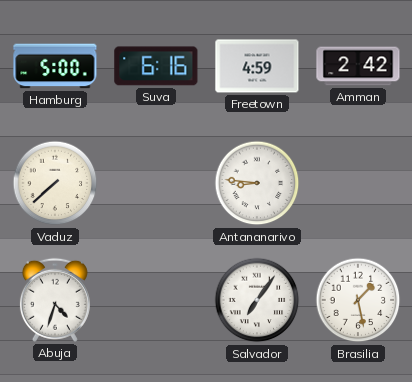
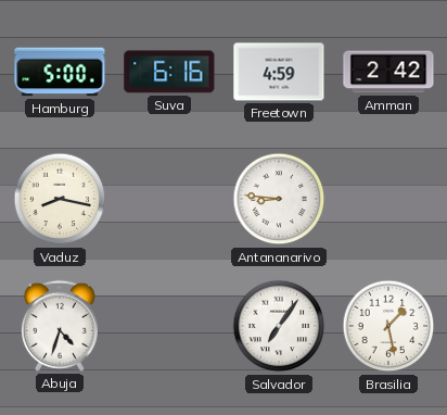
Vaduz: 7:38 -> 8:17
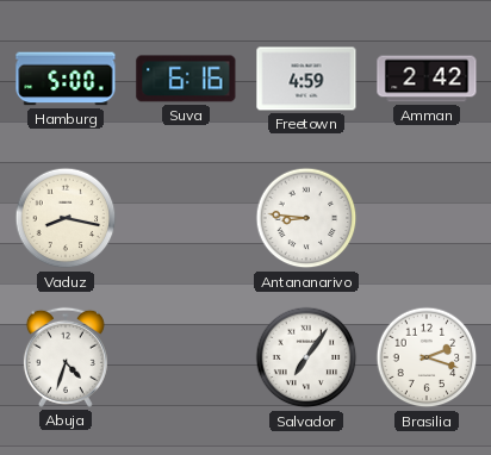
Brasilia: 1:28 -> 2:18
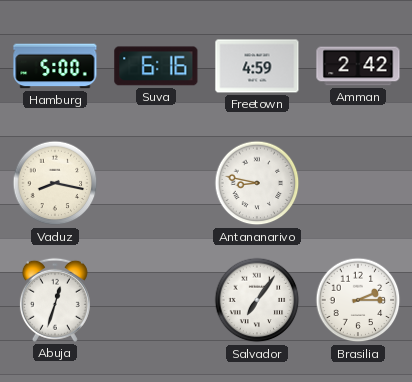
Antananarivo: 8:46 -> 8:47
Abuja: 4:33 -> 12:33
Brasilia: 2:18 -> 2:15
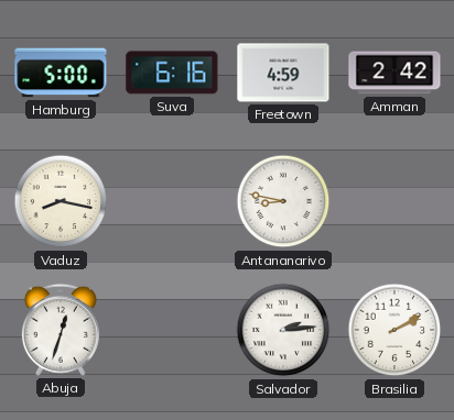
Salvador: 7:06 -> 2:14
Brasilia: 2:15 -> 2:10
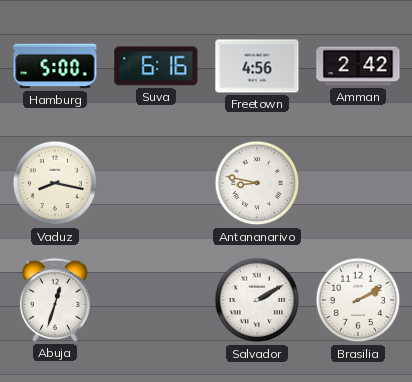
Freetown: 4:59 -> 4:56
Salvador: 2:14 -> 2:10
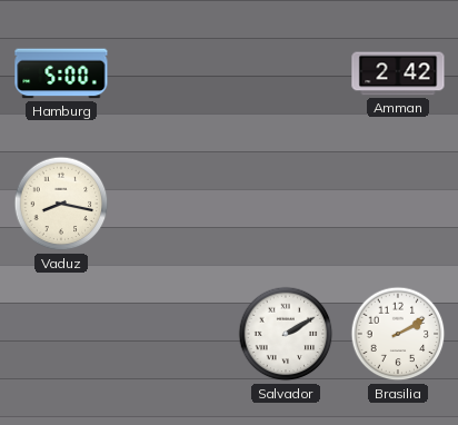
Suva: 6:16 -> none
Freetown: 4:56 -> none
Antananarivo: 8:47 -> none
Abuja: 12:33 -> none
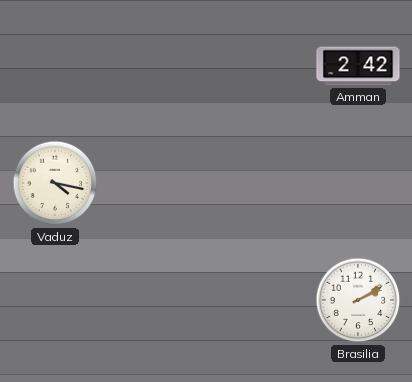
Hamburg: 5:00 -> none
Vaduz: 8:17 -> 4:17
Salvador: 2:10 -> none
